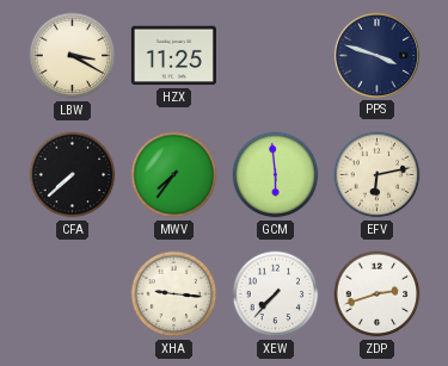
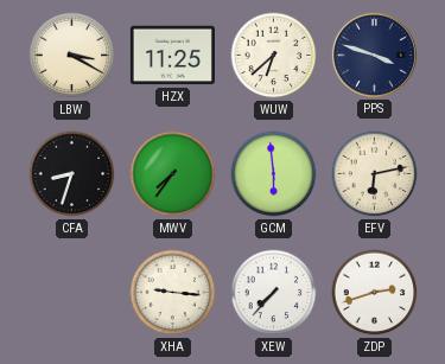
WUW: none -> 6:38
CFA: 7:38 -> 8:33
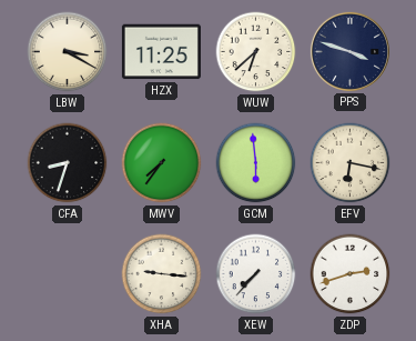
EFV: 6:13 -> 6:17
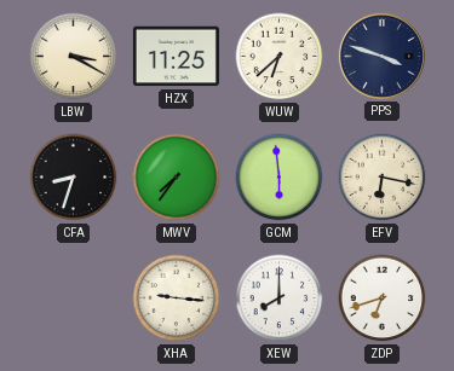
XEW: 7:37 -> 8:00
ZDP: 2:42 -> 6:42
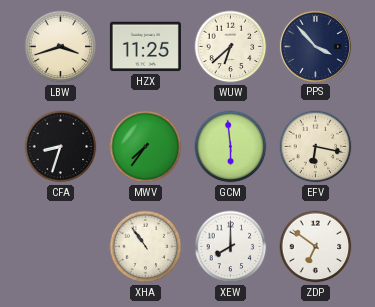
LBW: 3:20 -> 3:42
PPS: 3:48 -> 3:53
XHA: 9:16 -> 10:54
ZDP: 6:42 -> 6:51
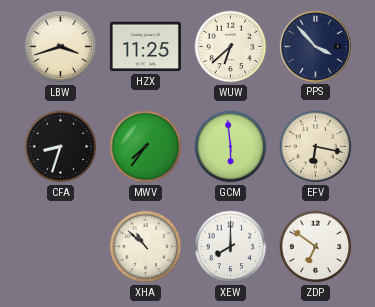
XHA: 10:54 -> 10:52
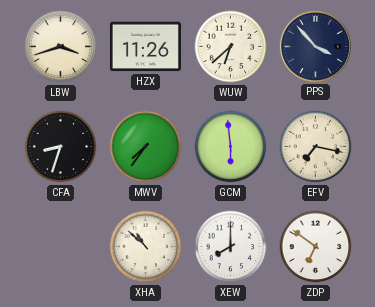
HZX: 11:25 -> 11:26
EFV: 6:17 -> 7:17
